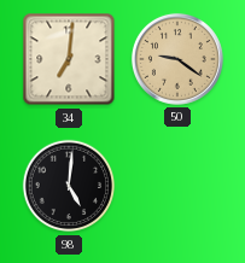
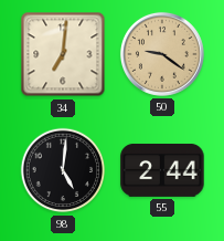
55: none -> 2:44
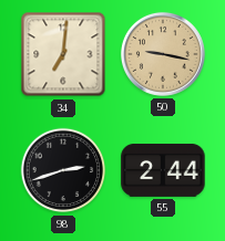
50: 9:21 -> 9:17
98: 5:01 -> 2:42
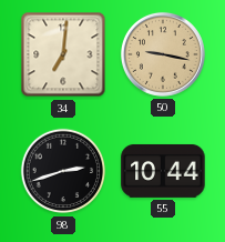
55: 2:44 -> 10:44
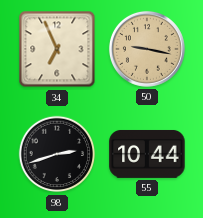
34: 7:01 -> 6:56
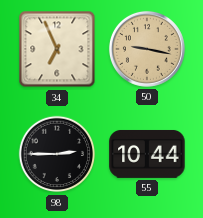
98: 2:42 -> 2:45
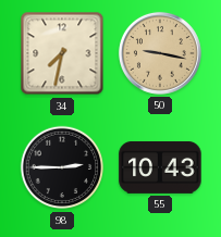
34: 6:56 -> 7:32
55: 10:44 -> 10:43
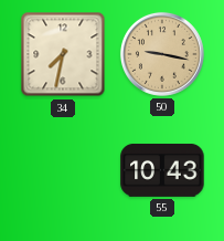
98: 2:45 -> none
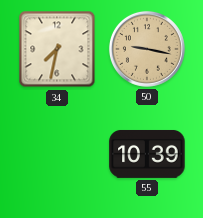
55: 10:43 -> 10:39
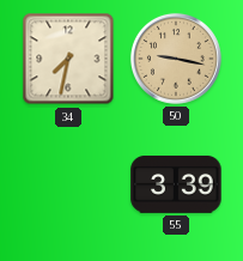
55: 10:39 -> 3:39
